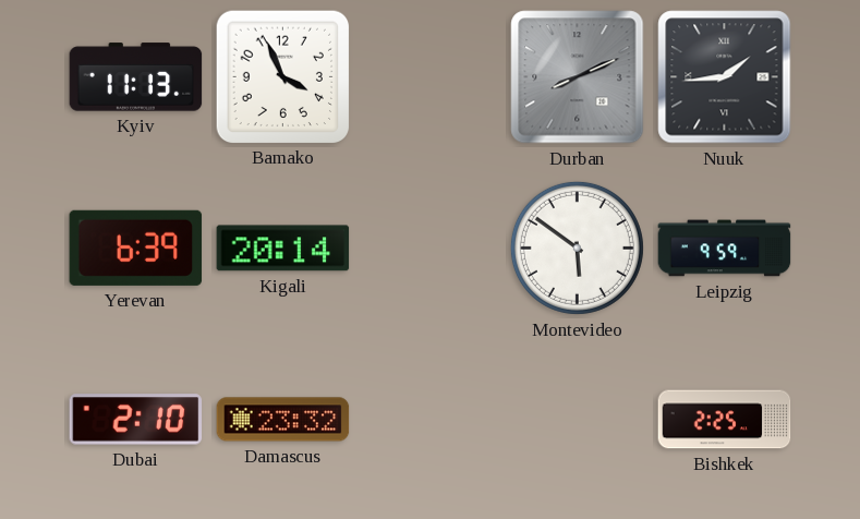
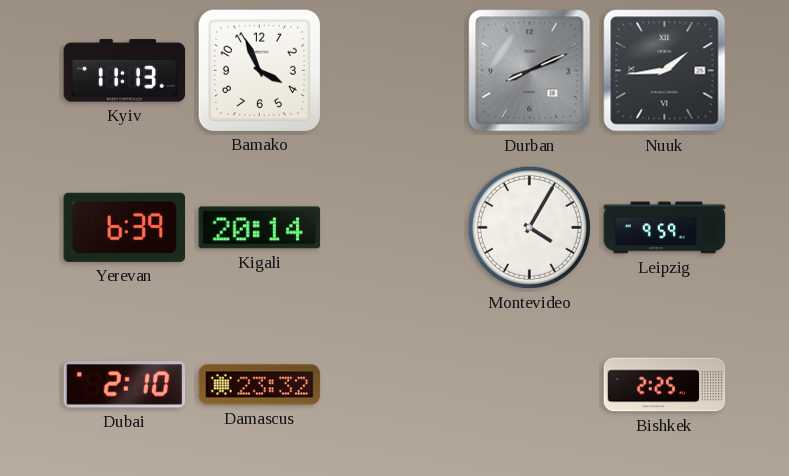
Montevideo: 5:51 -> 4:05
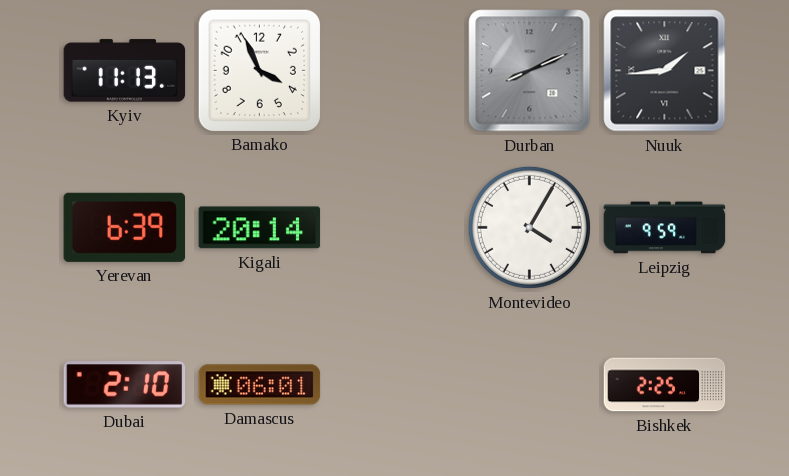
Damascus: 23:32 -> 06:01
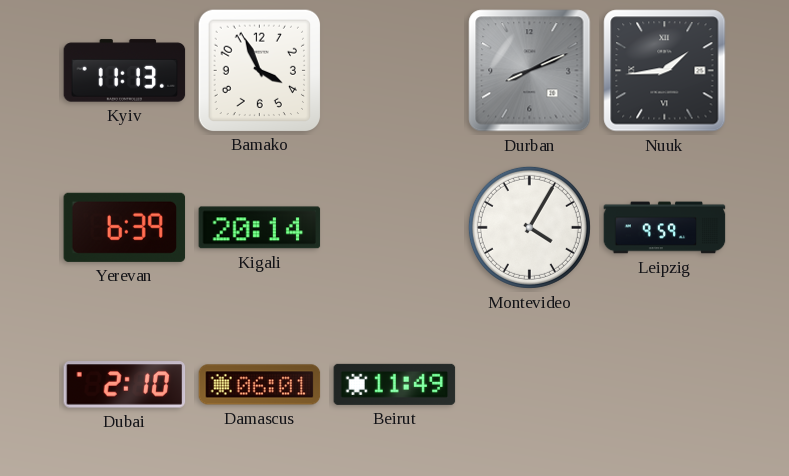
Beirut: none -> 11:49
Bishkek: 2:25 -> none
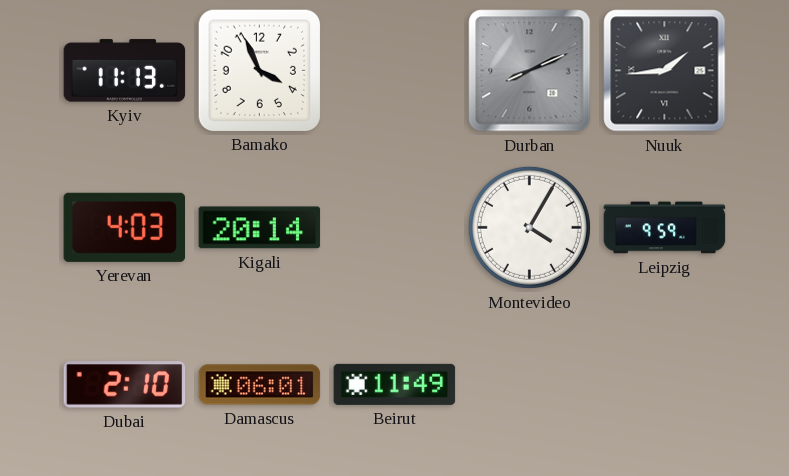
Yerevan: 6:39 -> 4:03
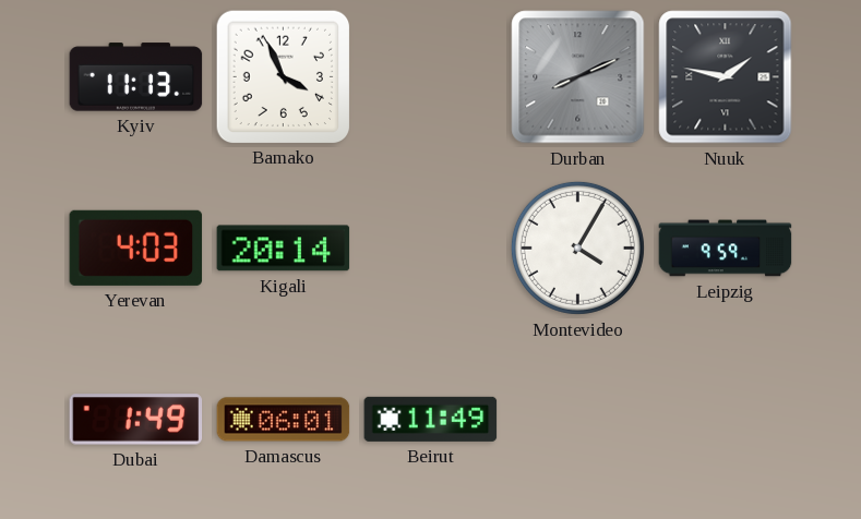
Nuuk: 1:44 -> 1:47
Dubai: 2:10 -> 1:49
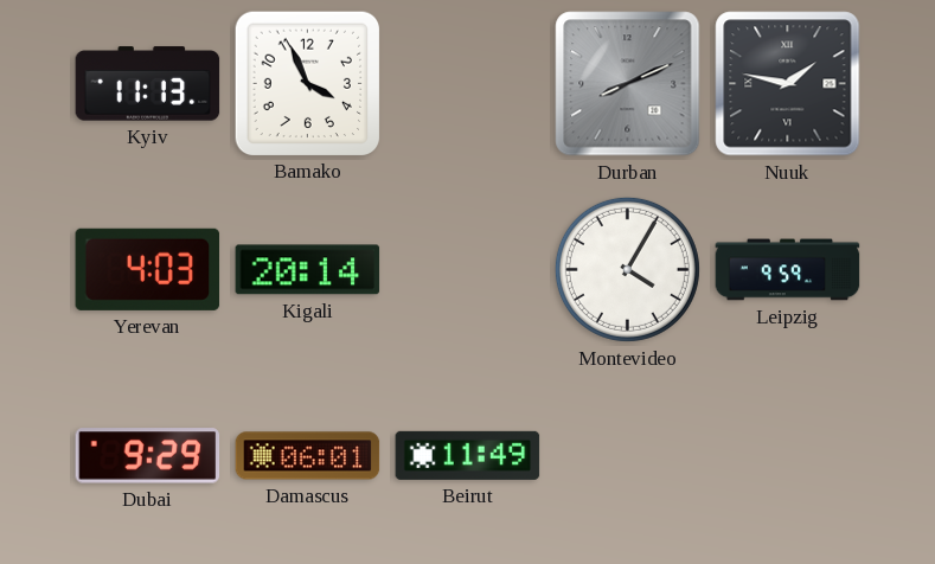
Dubai: 1:49 -> 9:29
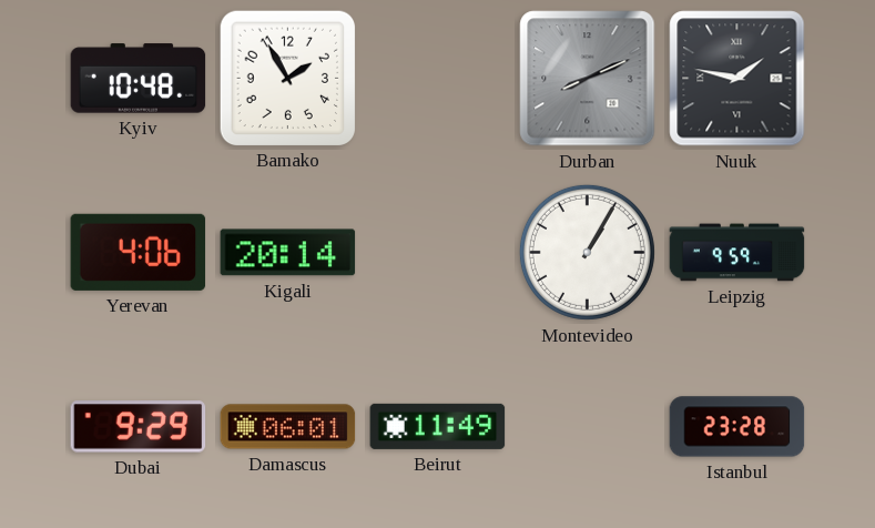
Kyiv: 11:13 -> 10:48
Bamako: 3:56 -> 1:55
Yerevan: 4:03 -> 4:06
Montevideo: 4:05 -> 1:05
Istanbul: none -> 23:28
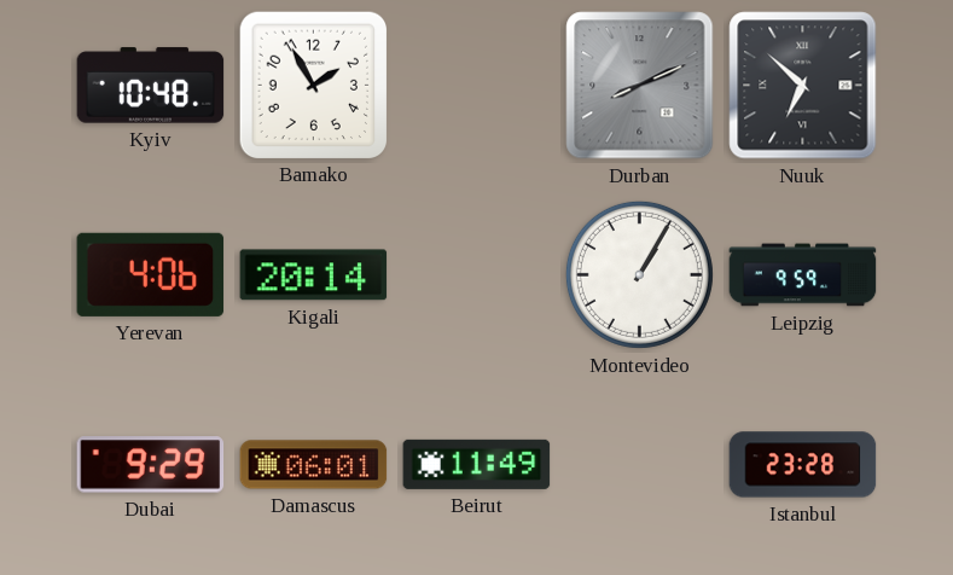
Nuuk: 1:47 -> 6:52
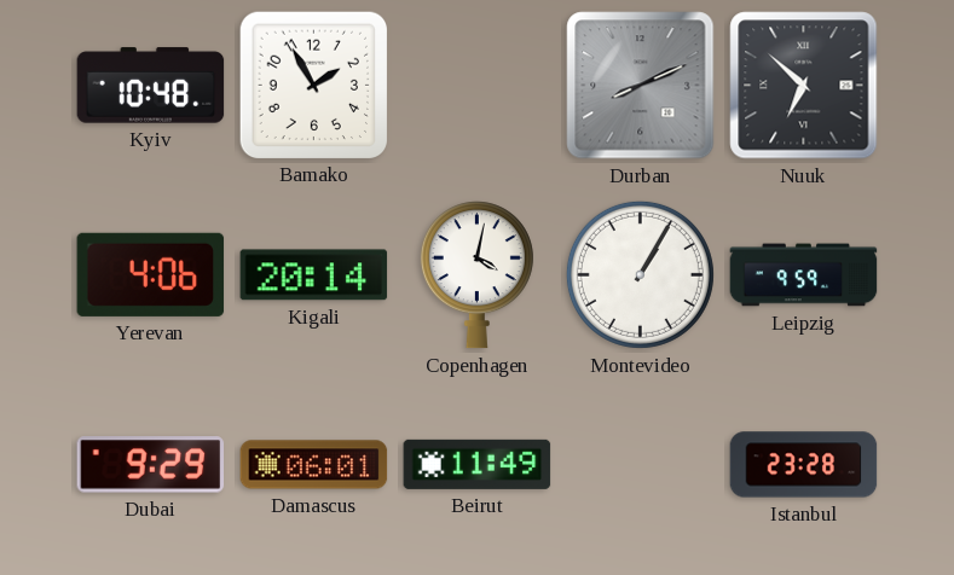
Copenhagen: none -> 4:02
